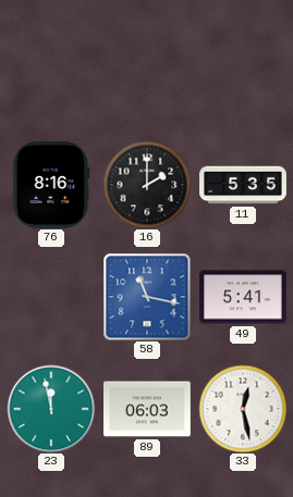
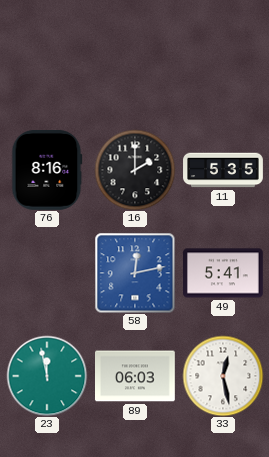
58: 11:17 -> 12:13
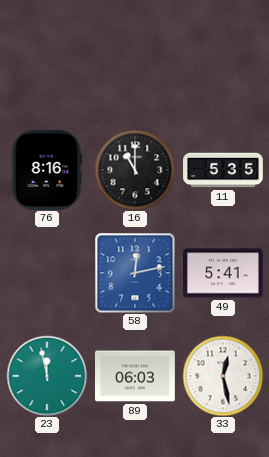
16: 2:00 -> 11:00
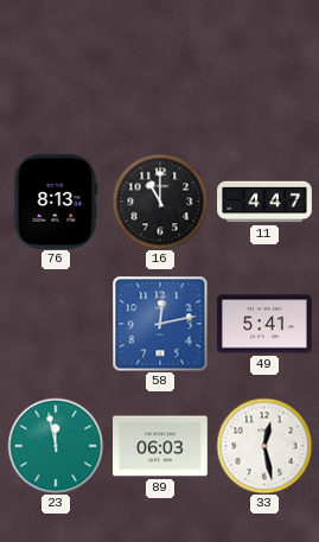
76: 8:16 -> 8:13
11: 5:35 -> 4:47
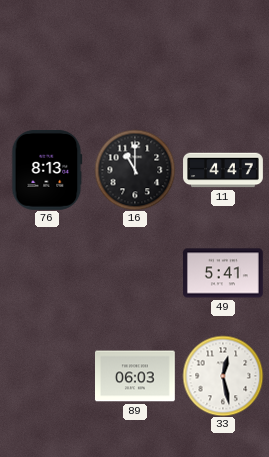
58: 12:13 -> none
23: 11:58 -> none
